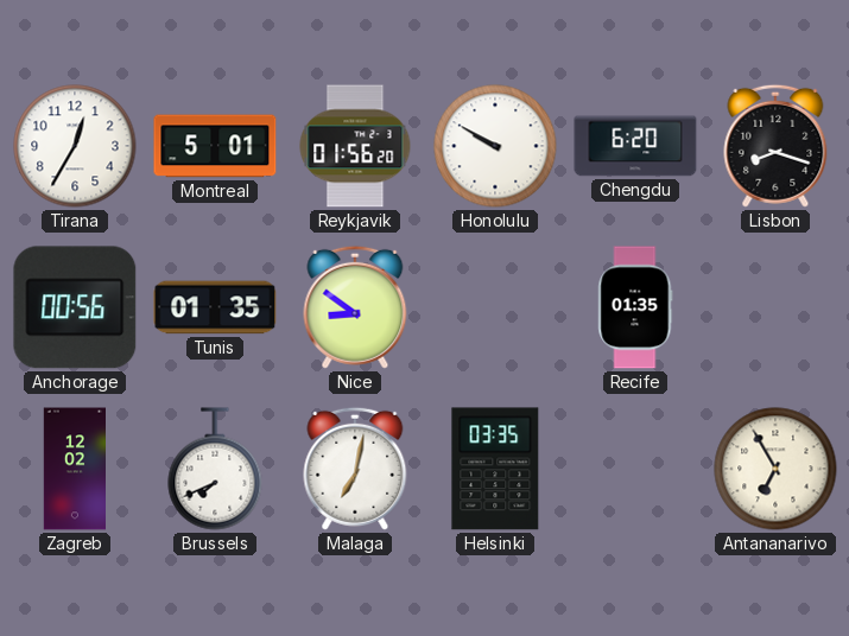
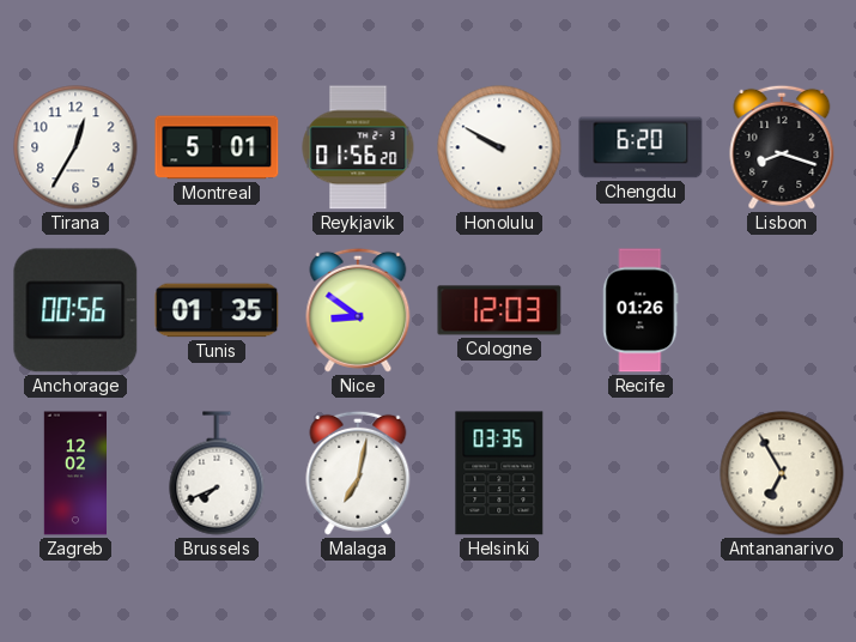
Cologne: none -> 12:03
Recife: 01:35 -> 01:26
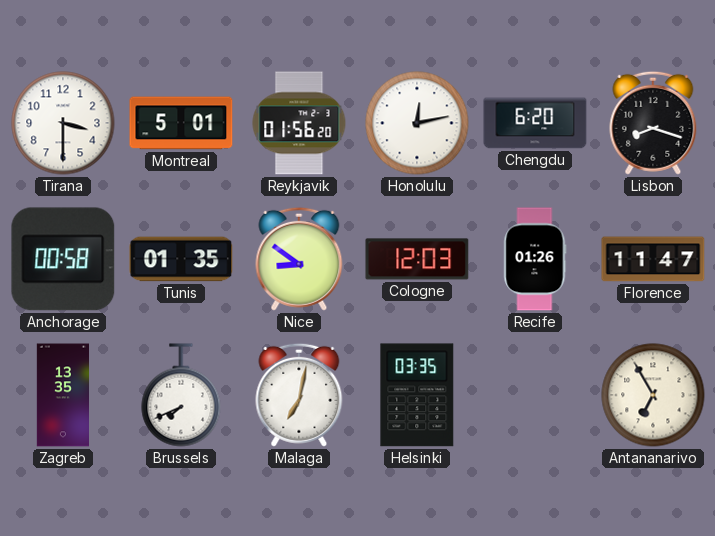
Tirana: 12:35 -> 3:30
Honolulu: 9:50 -> 12:13
Anchorage: 00:56 -> 00:58
Florence: none -> 11:47
Zagreb: 12:02 -> 13:35
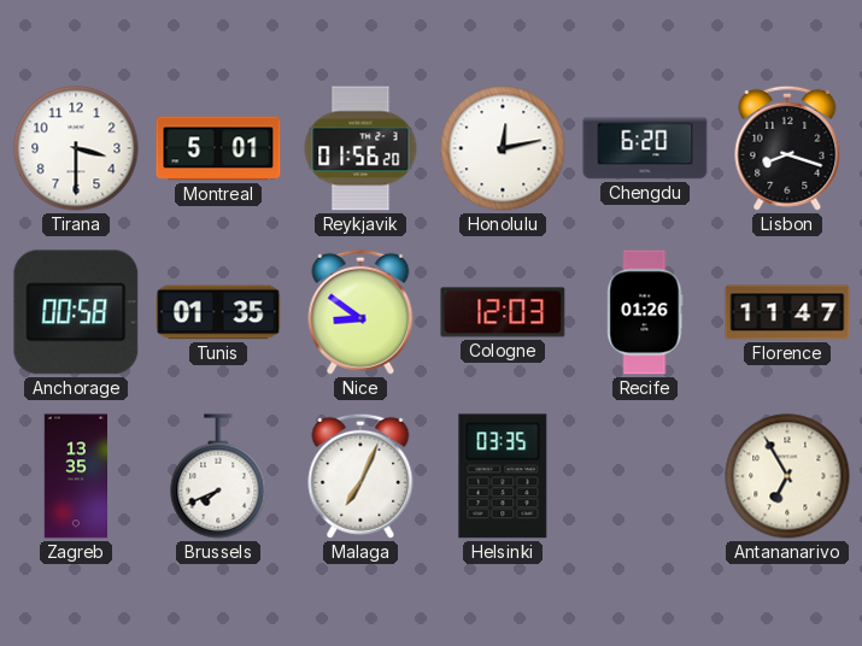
Malaga: 7:02 -> 7:04
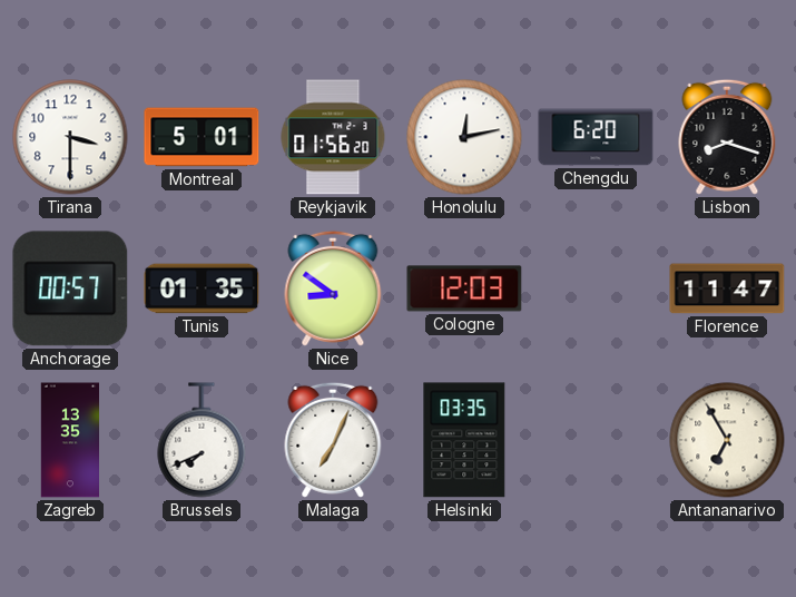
Anchorage: 00:58 -> 00:57
Recife: 01:26 -> none
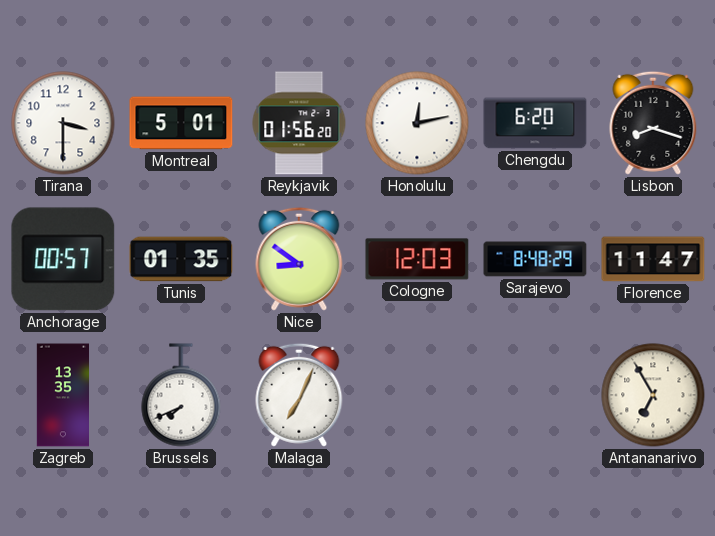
Sarajevo: none -> 8:48
Helsinki: 03:35 -> none
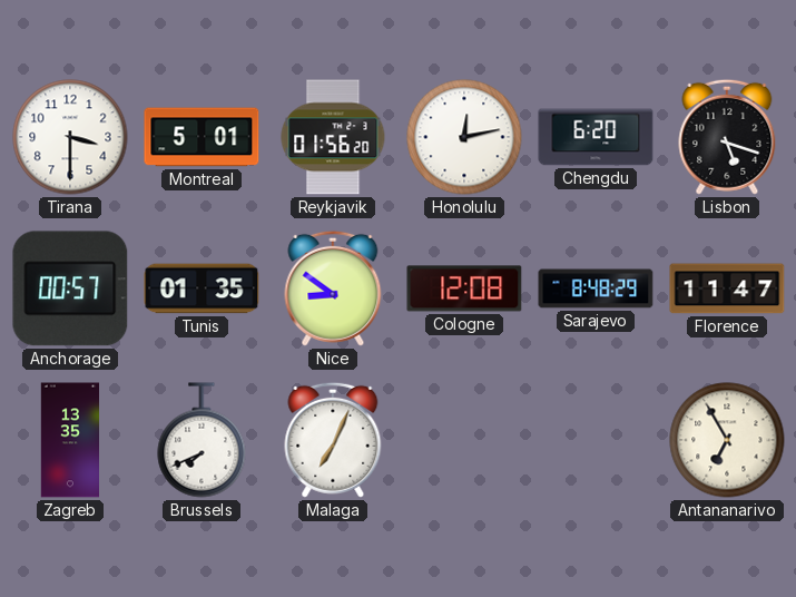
Lisbon: 8:18 -> 5:18
Cologne: 12:03 -> 12:08
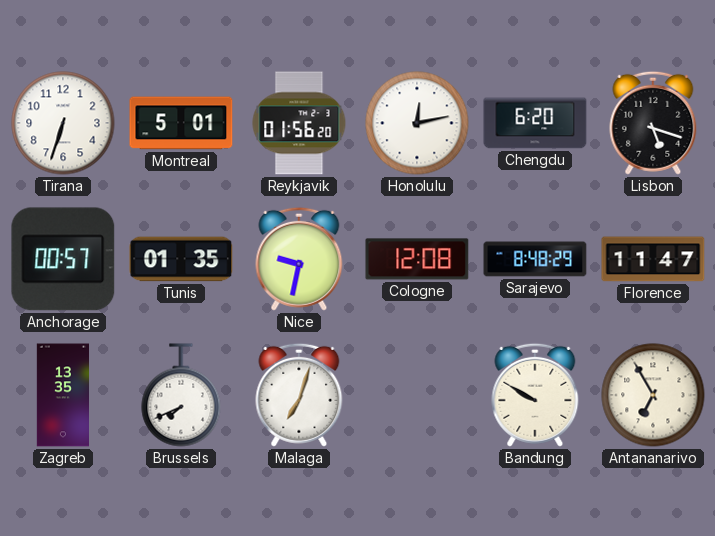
Tirana: 3:30 -> 6:33
Nice: 8:51 -> 9:32
Malaga: 7:04 -> 7:03
Bandung: none -> 9:50
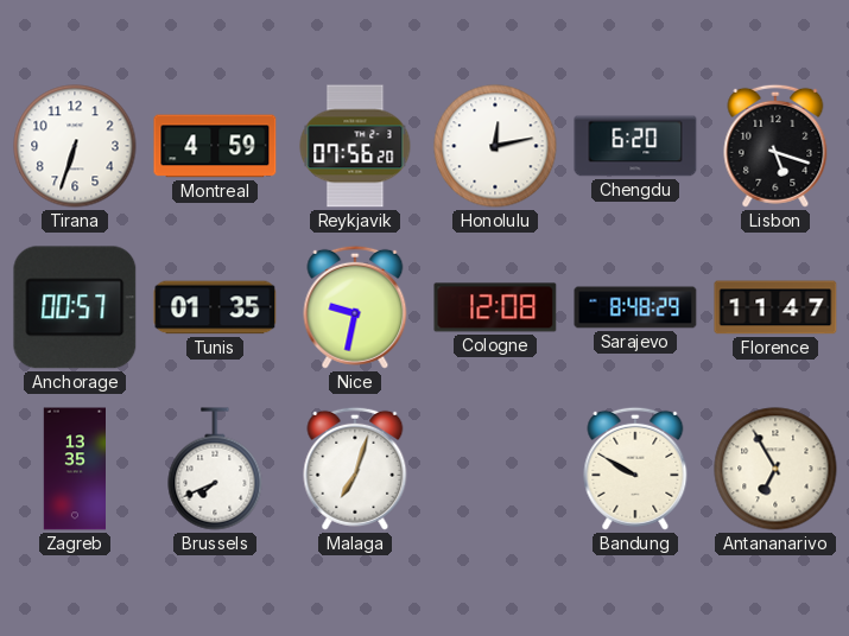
Montreal: 5:01 -> 4:59
Reykjavik: 01:56 -> 07:56
